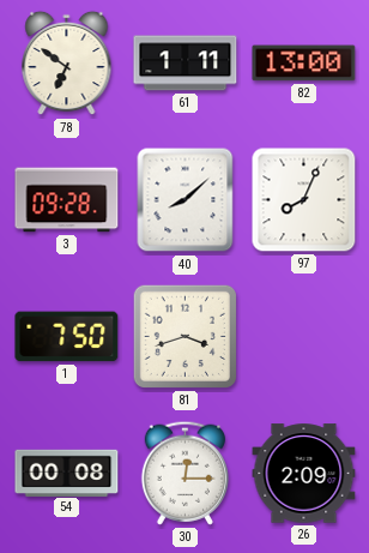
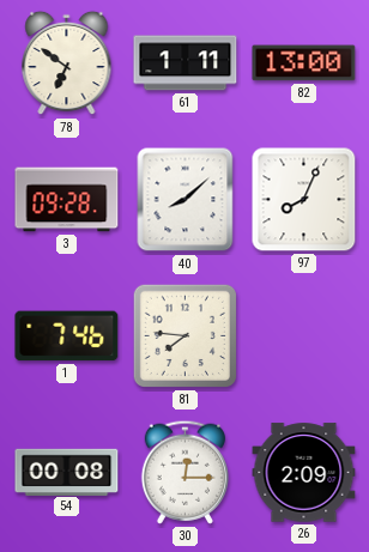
1: 7:50 -> 7:46
81: 3:42 -> 7:46
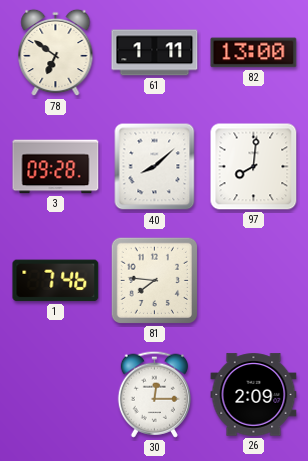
97: 8:04 -> 8:01
54: 00:08 -> none
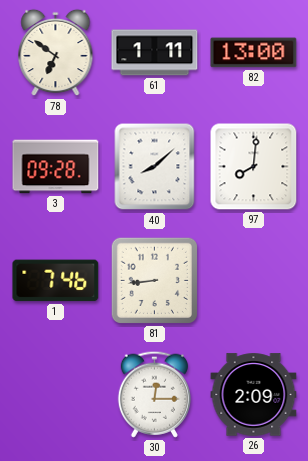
81: 7:46 -> 8:44
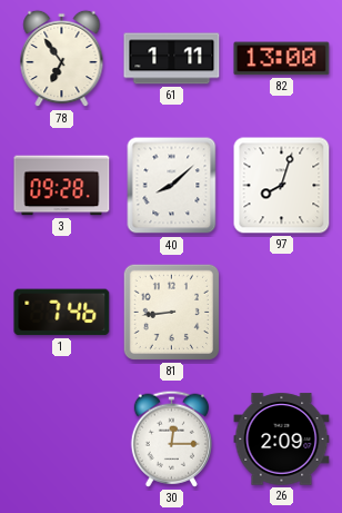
78: 6:51 -> 6:54
97: 8:01 -> 8:03
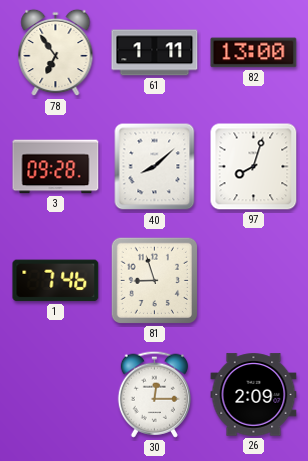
81: 8:44 -> 8:57
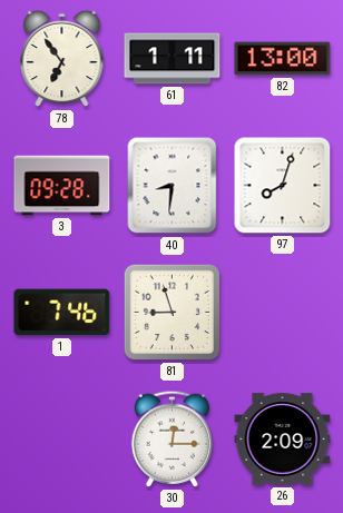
40: 8:08 -> 8:31
